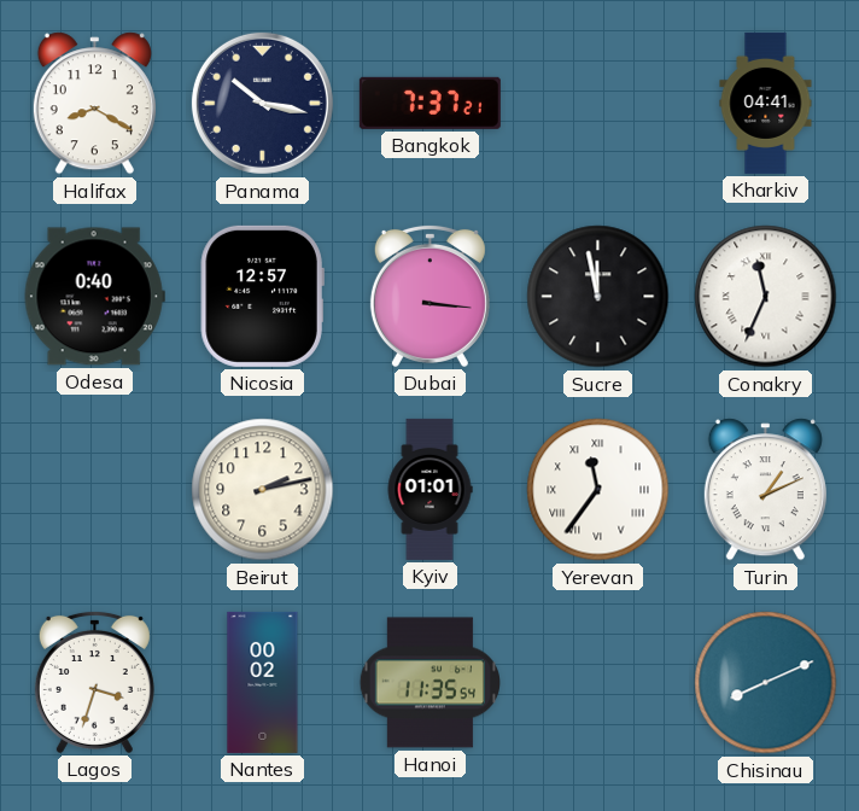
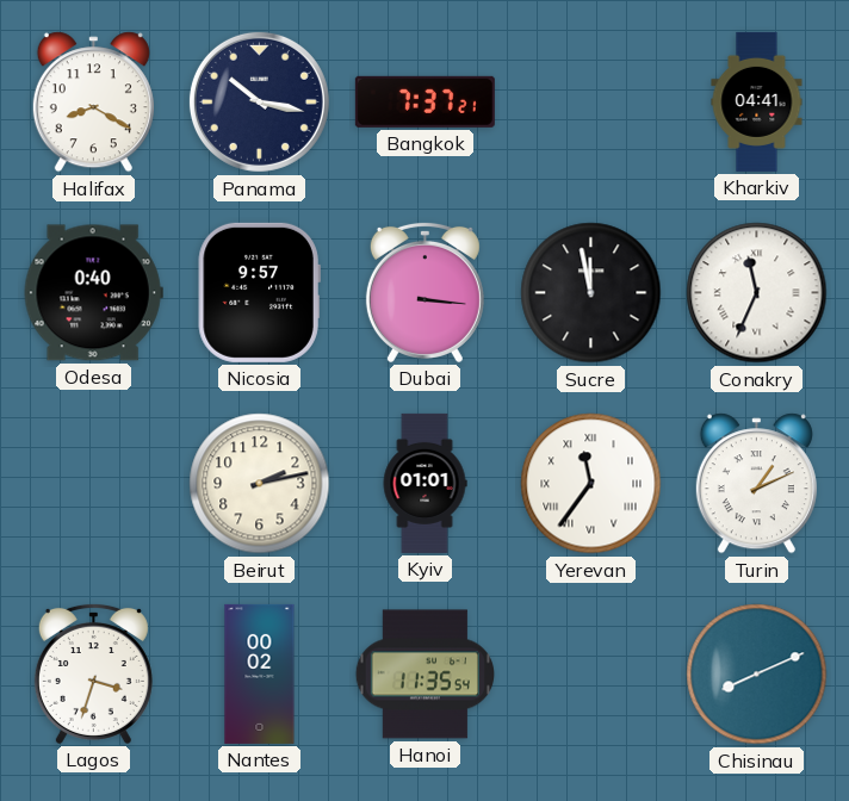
Nicosia: 12:57 -> 9:57
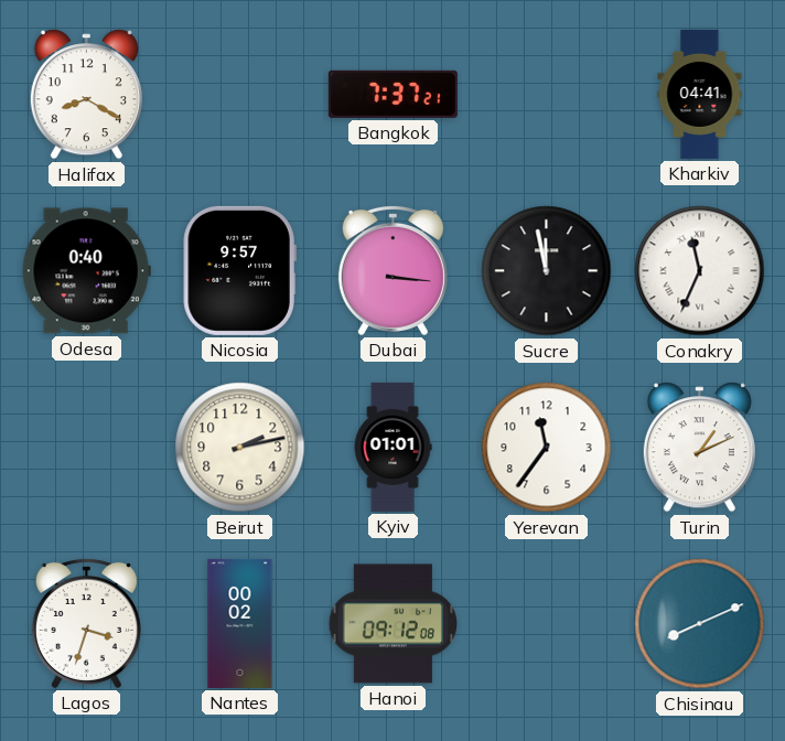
Panama: 10:17 -> none
Yerevan numerals: Roman -> Arabic
Hanoi: 11:35 -> 09:12
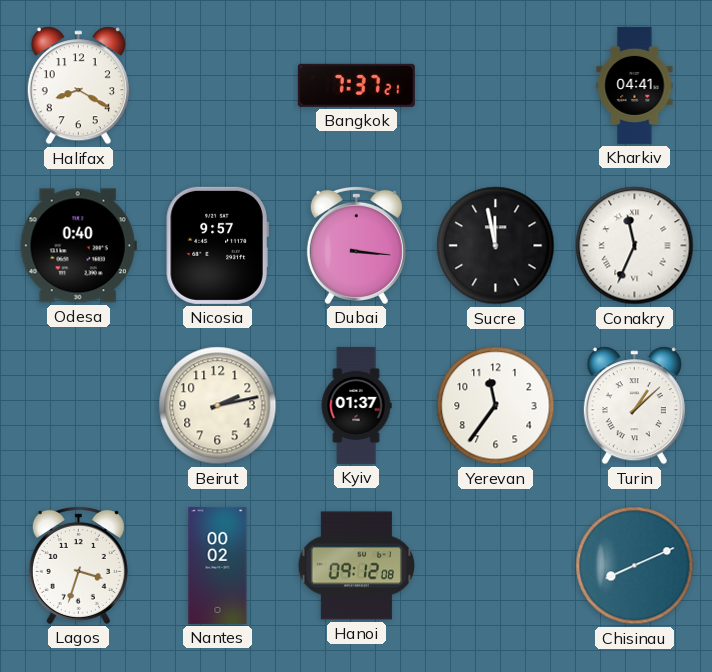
Kyiv: 01:01 -> 01:37
Turin: 1:11 -> 1:08
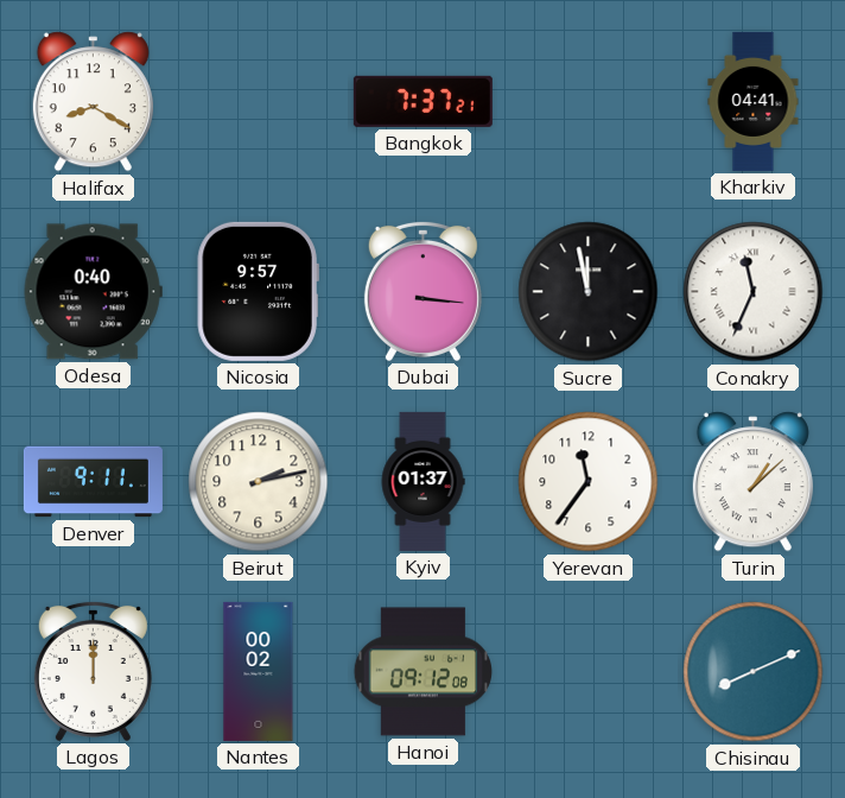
Denver: none -> 9:11
Lagos: 3:33 -> 12:00
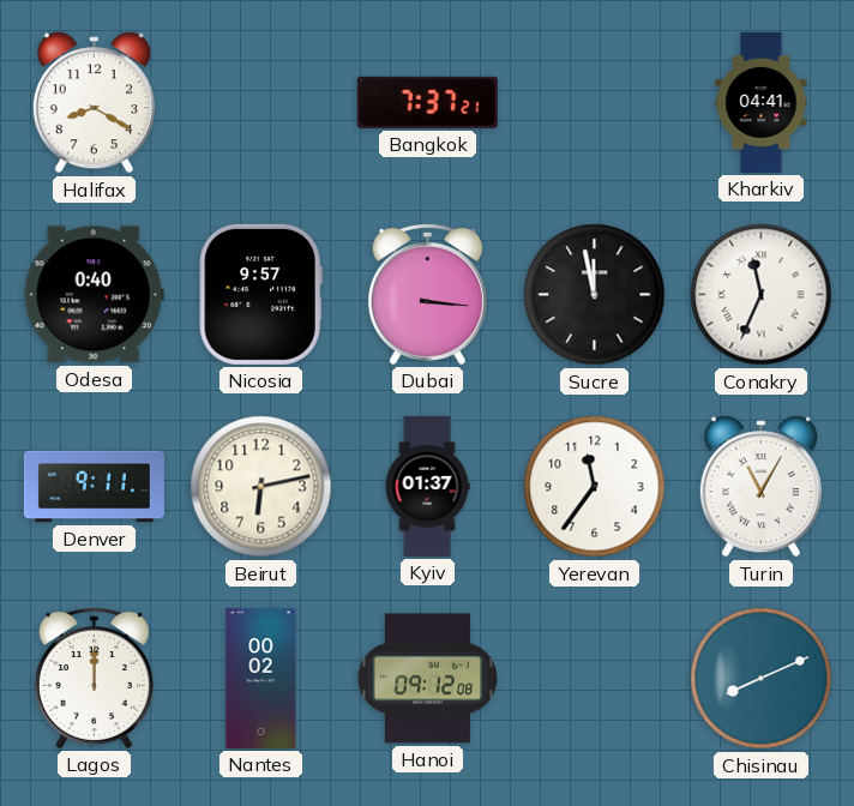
Beirut: 2:13 -> 6:13
Turin: 1:08 -> 11:05
